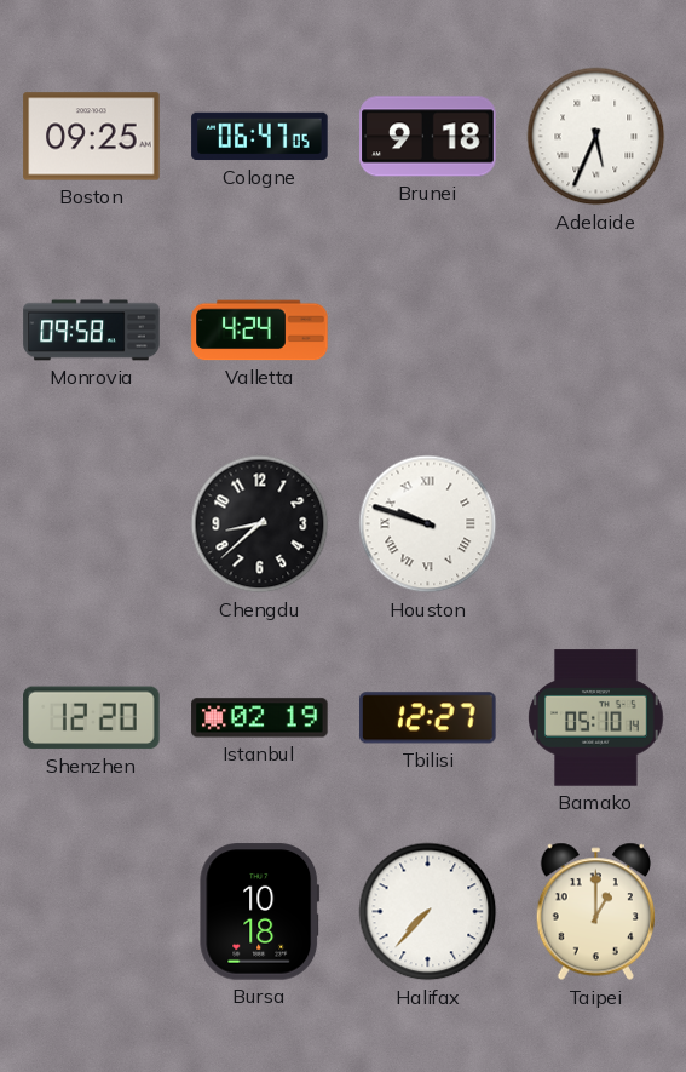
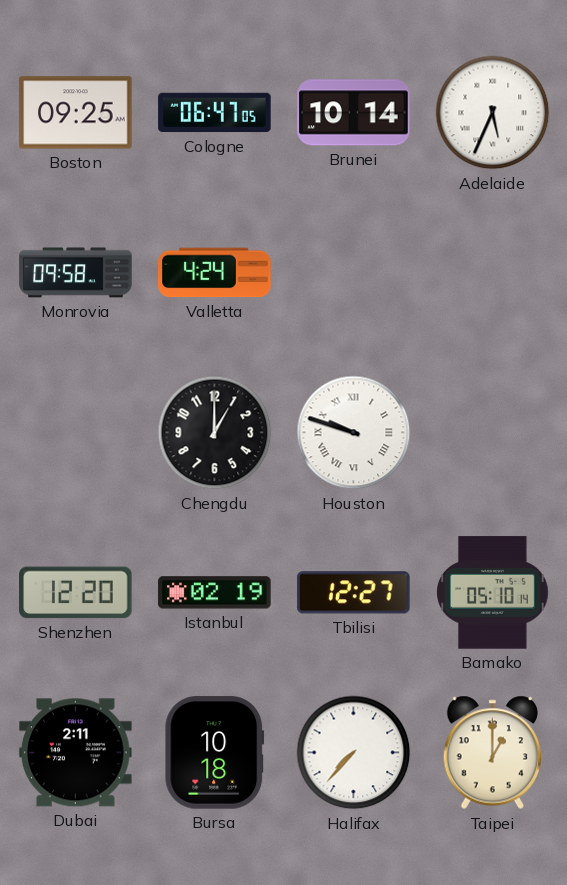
Brunei: 9:18 -> 10:14
Chengdu: 8:38 -> 1:00
Dubai: none -> 2:11
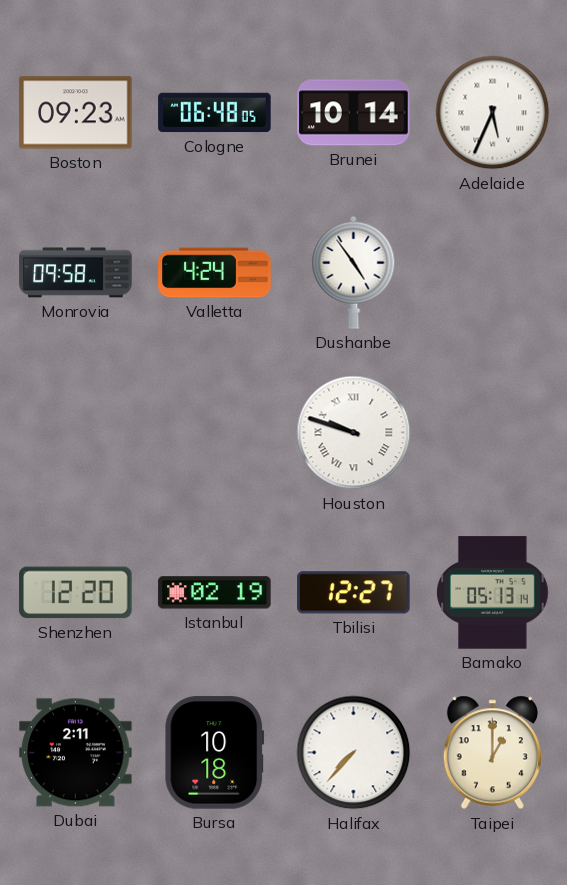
Boston: 09:25 -> 09:23
Cologne: 06:47 -> 06:48
Dushanbe: none -> 4:54
Chengdu: 1:00 -> none
Bamako: 05:10 -> 05:13
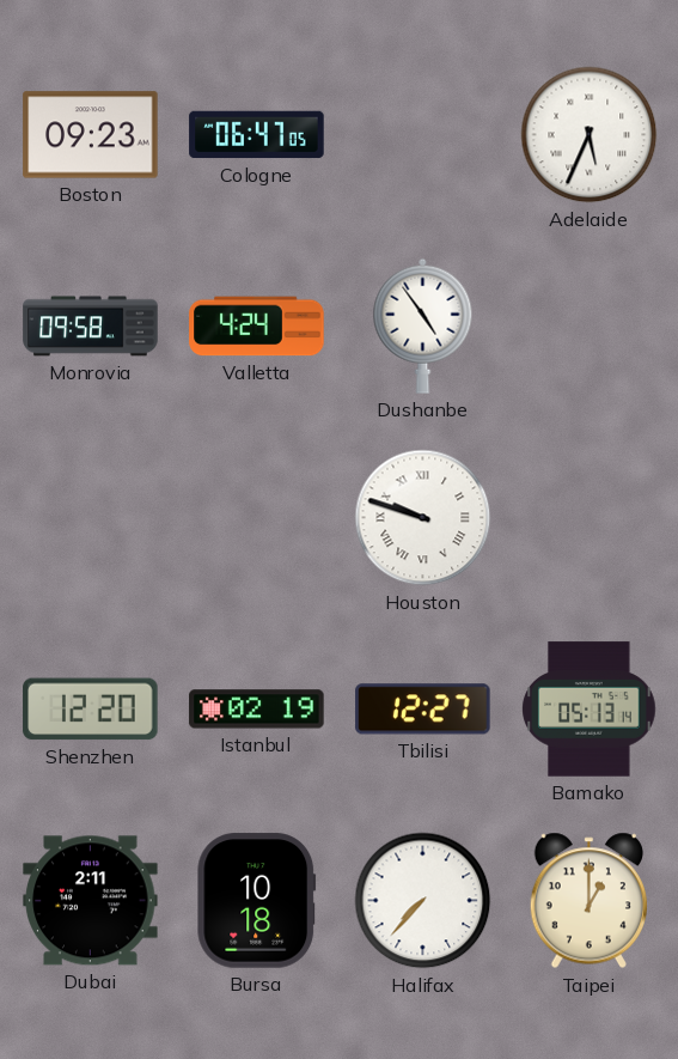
Cologne: 06:48 -> 06:47
Brunei: 10:14 -> none
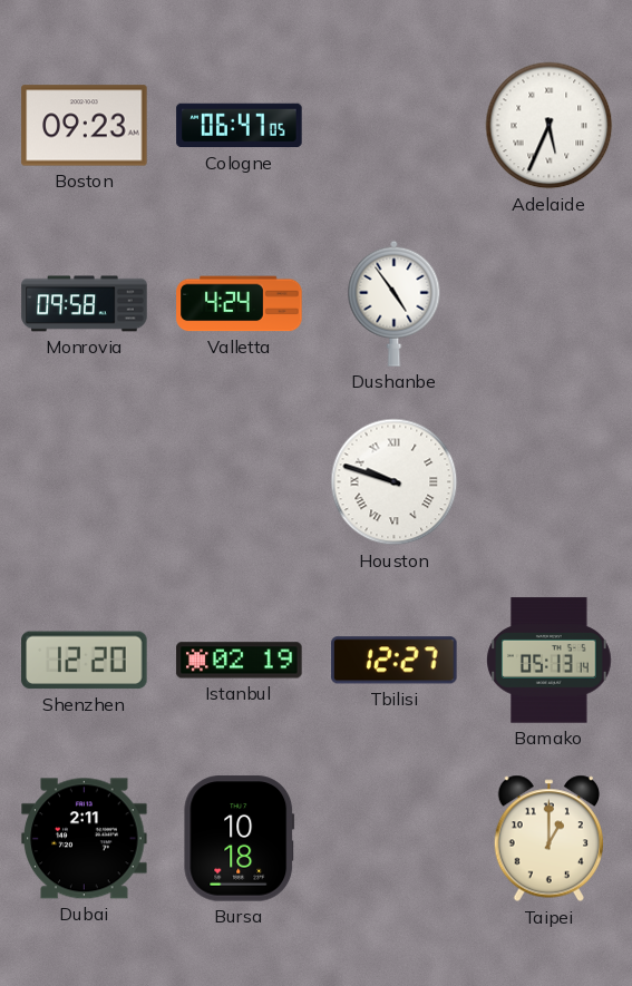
Halifax: 7:37 -> none
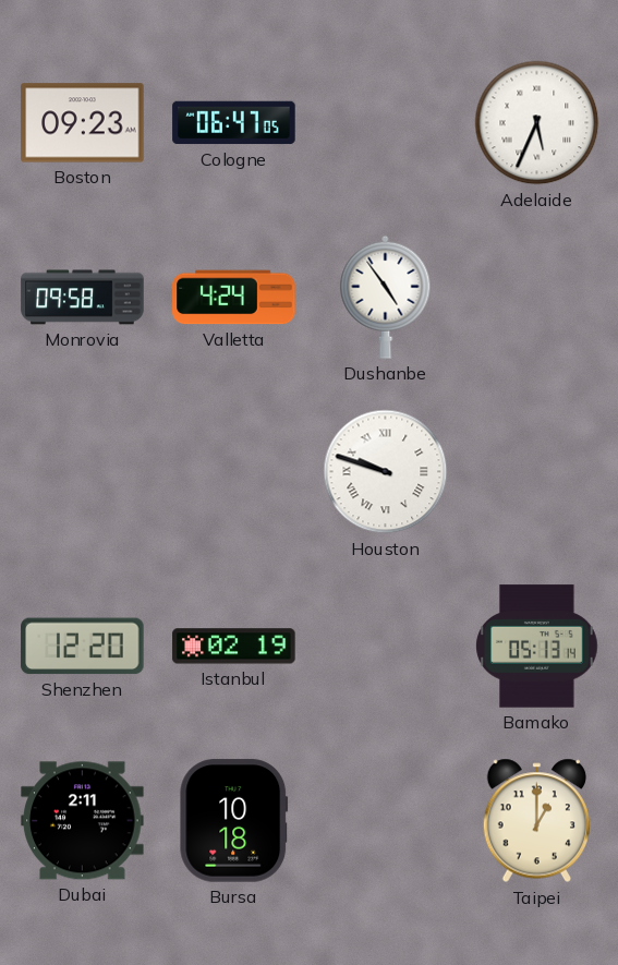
Tbilisi: 12:27 -> none
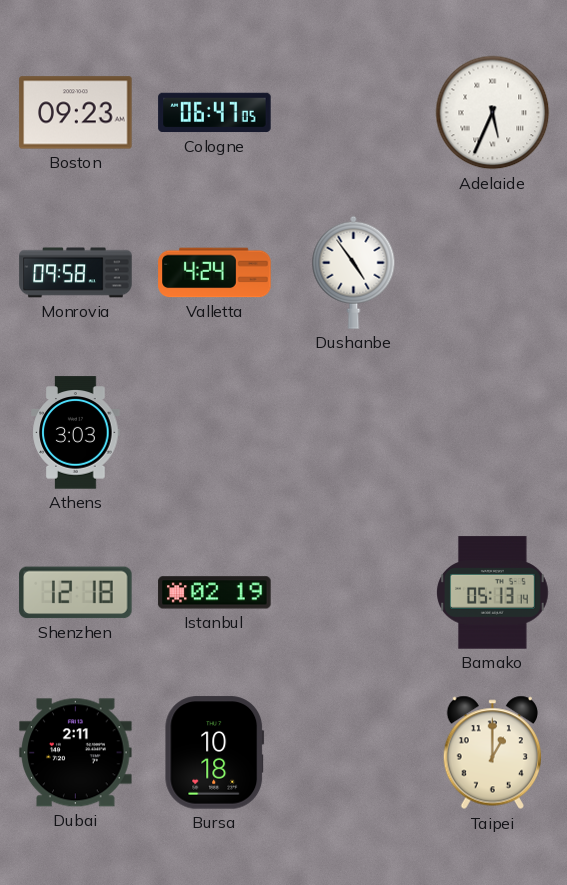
Athens: none -> 3:03
Houston: 9:48 -> none
Shenzhen: 12:20 -> 12:18
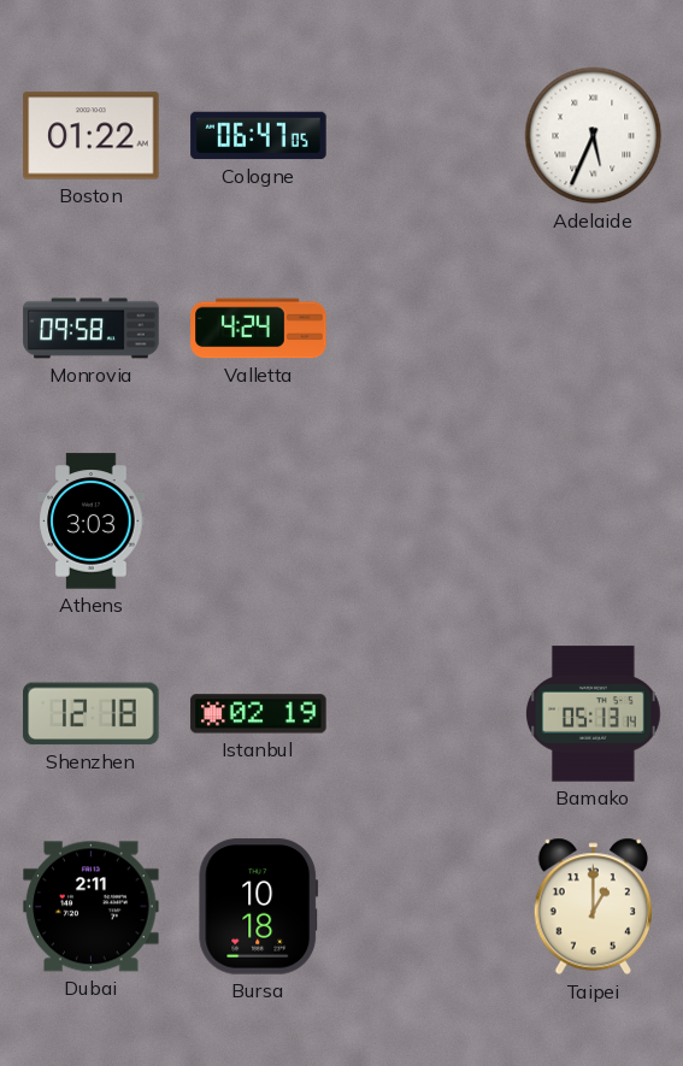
Boston: 09:23 -> 01:22
Dushanbe: 4:54 -> none
